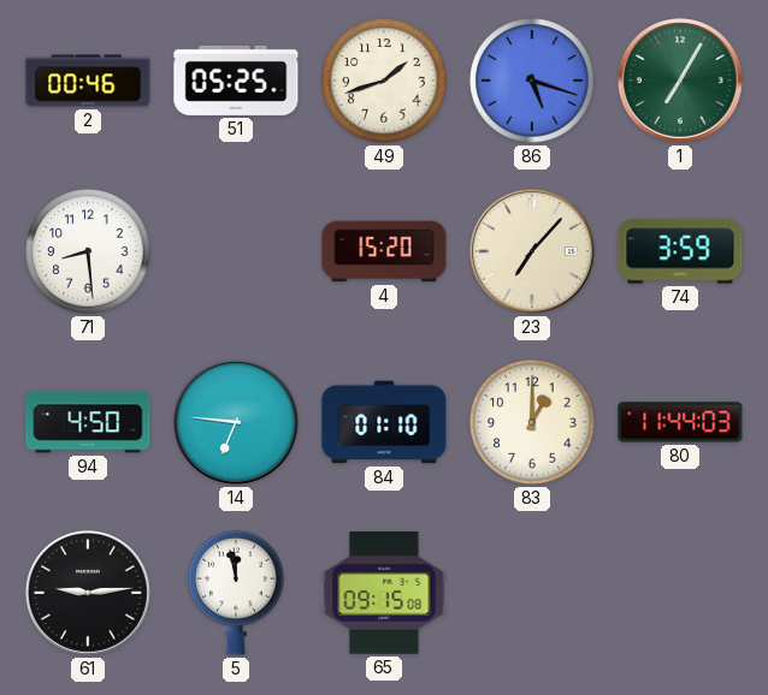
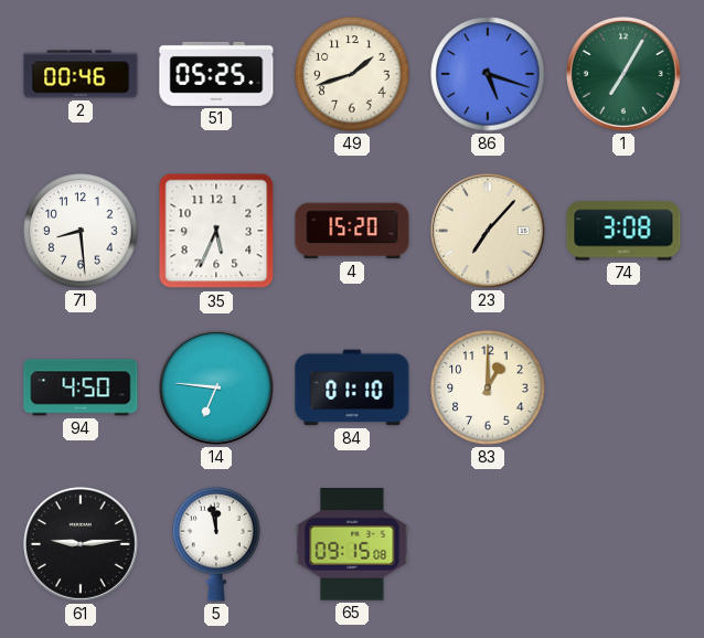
35: none -> 5:34
74: 3:59 -> 3:08
80: 11:44 -> none
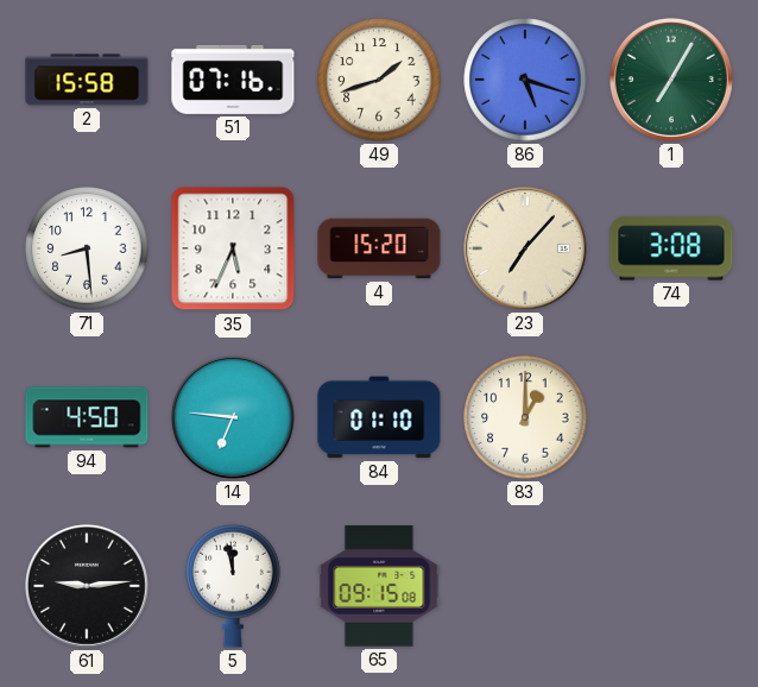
2: 00:46 -> 15:58
51: 05:25 -> 07:16
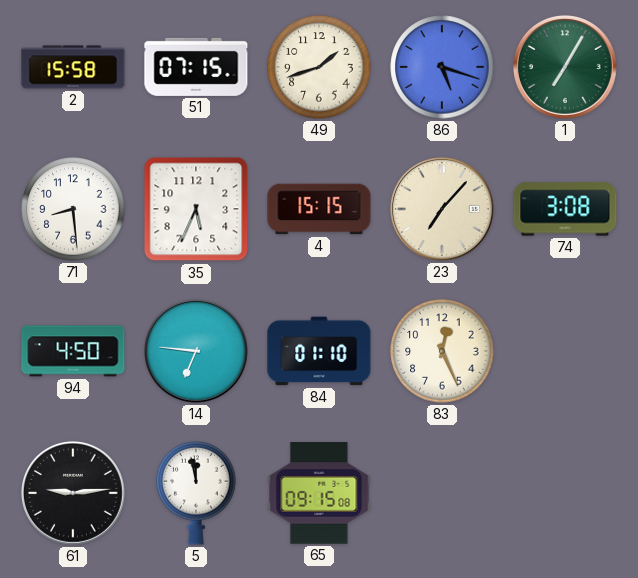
51: 07:16 -> 07:15
4: 15:20 -> 15:15
83: 1:00 -> 12:26
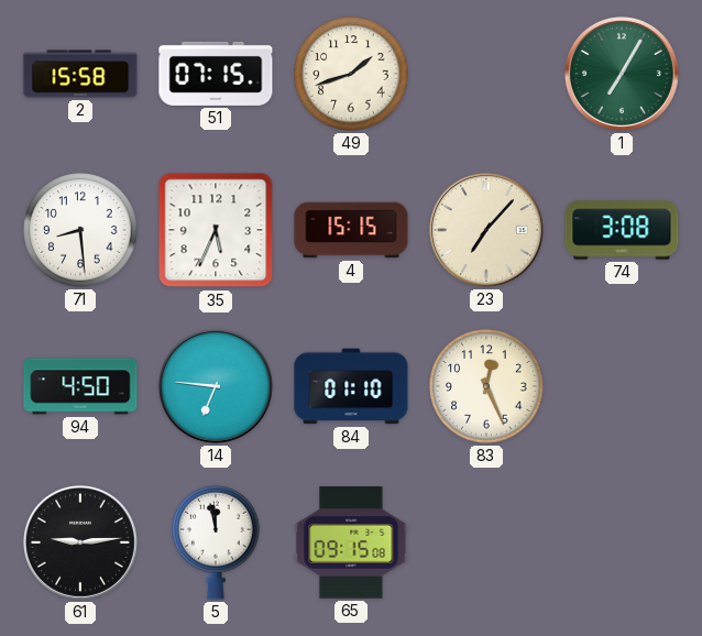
86: 5:18 -> none
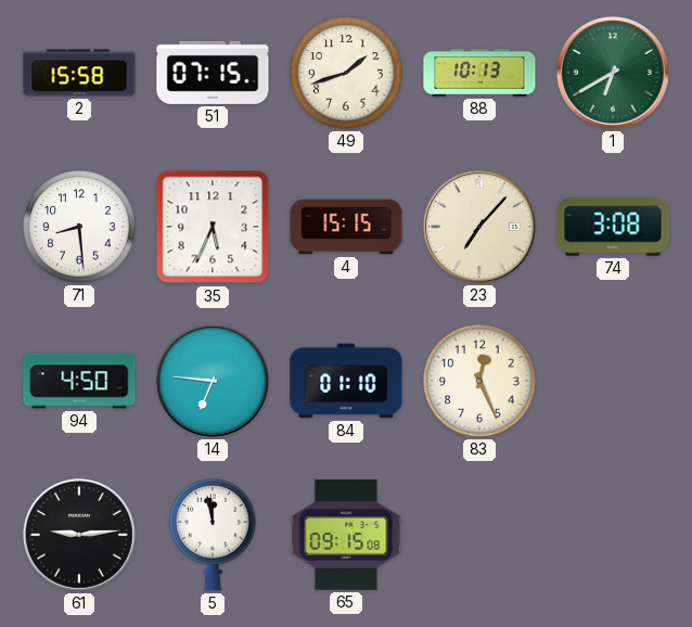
88: none -> 10:13
1: 7:05 -> 6:40
